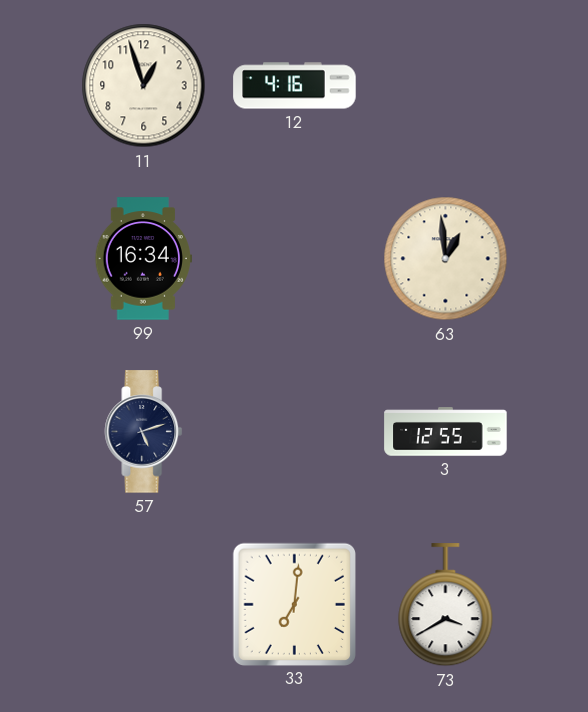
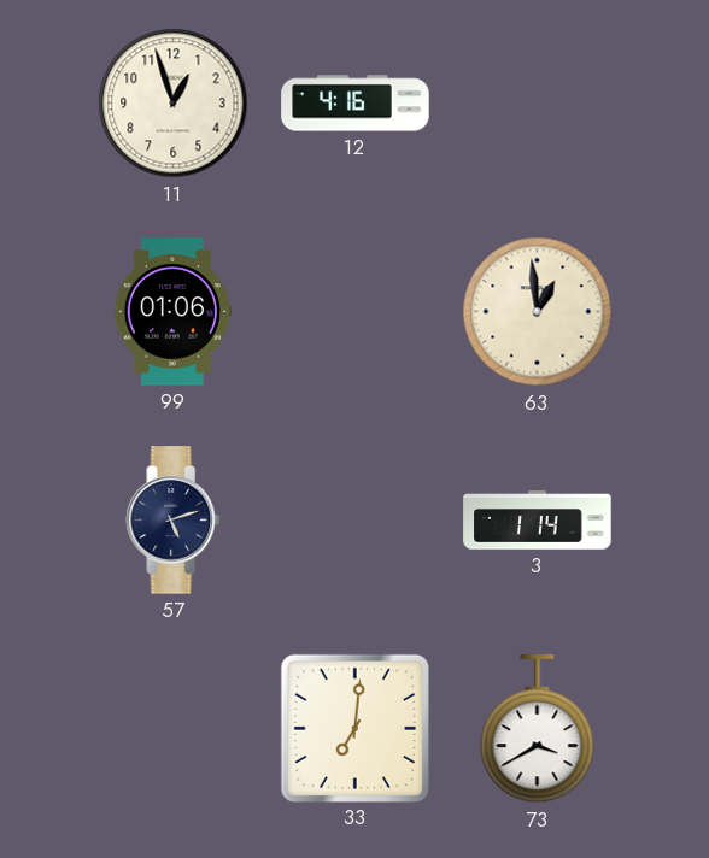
99: 16:34 -> 01:06
3: 12:55 -> 1:14
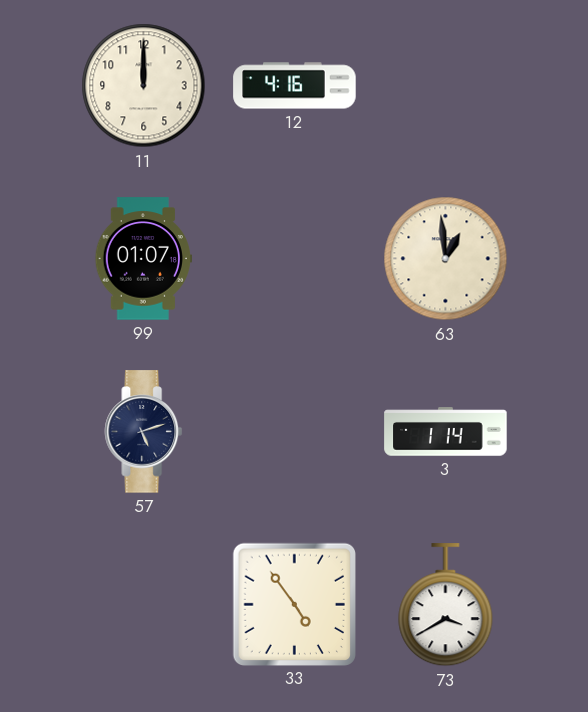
11: 12:57 -> 12:00
99: 01:06 -> 01:07
33: 7:01 -> 4:54
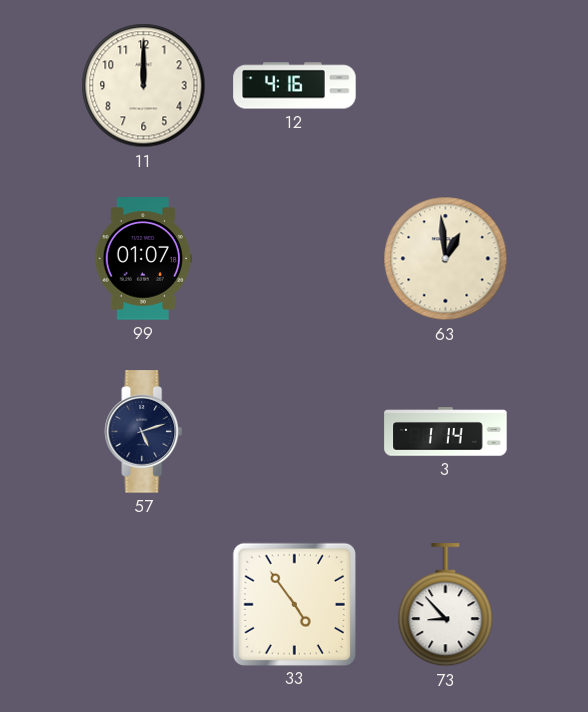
73: 3:40 -> 8:53
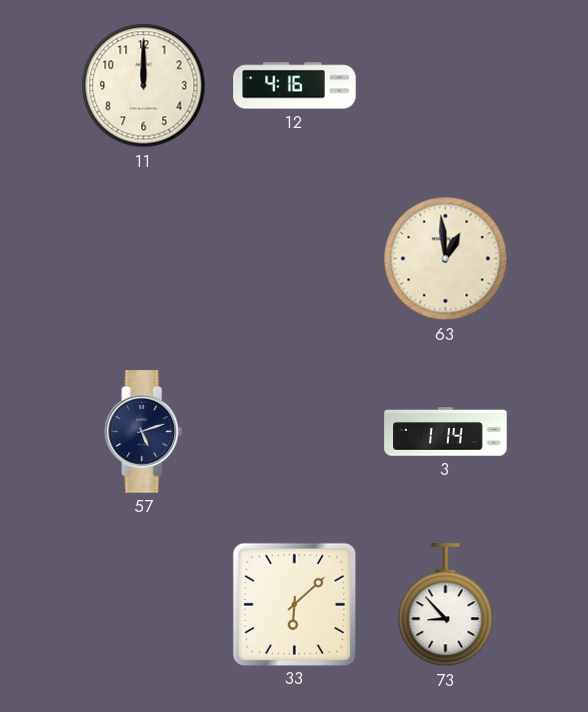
99: 01:07 -> none
33: 4:54 -> 6:08
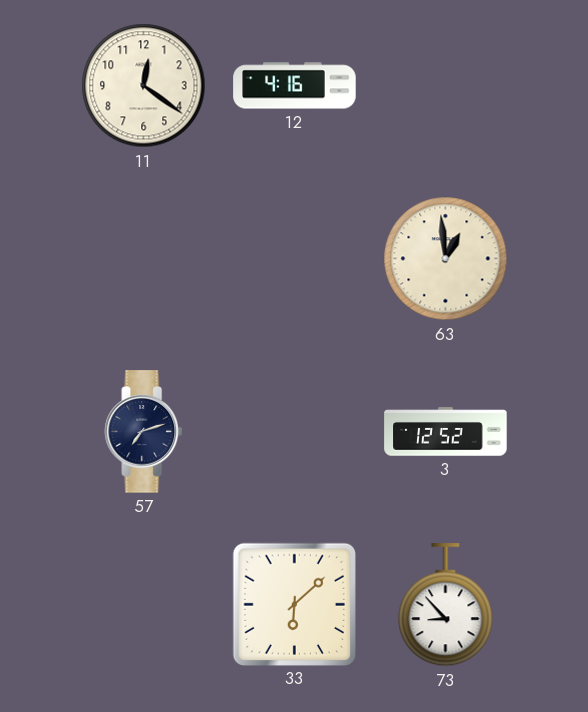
11: 12:00 -> 12:21
57: 5:12 -> 7:12
3: 1:14 -> 12:52
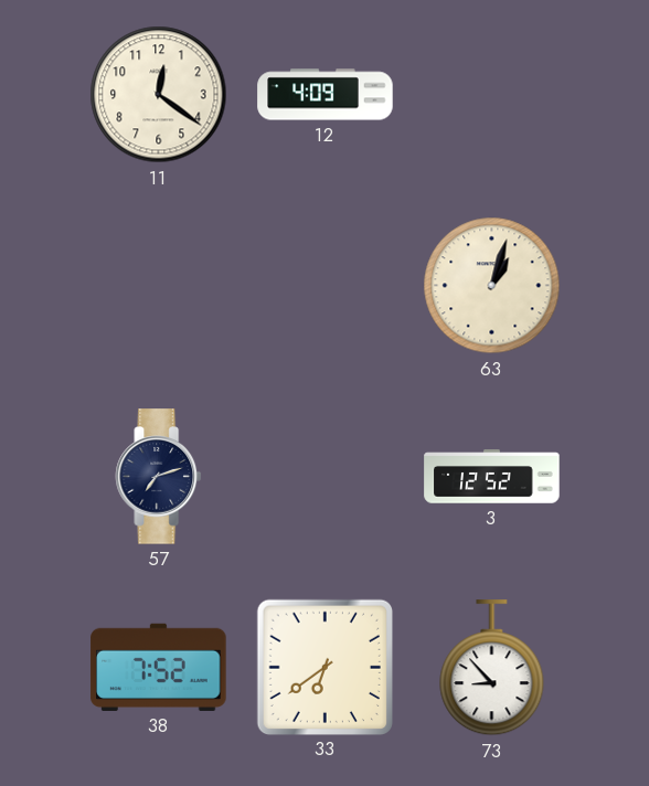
12: 4:16 -> 4:09
63: 12:59 -> 1:03
38: none -> 7:52
33: 6:08 -> 6:39
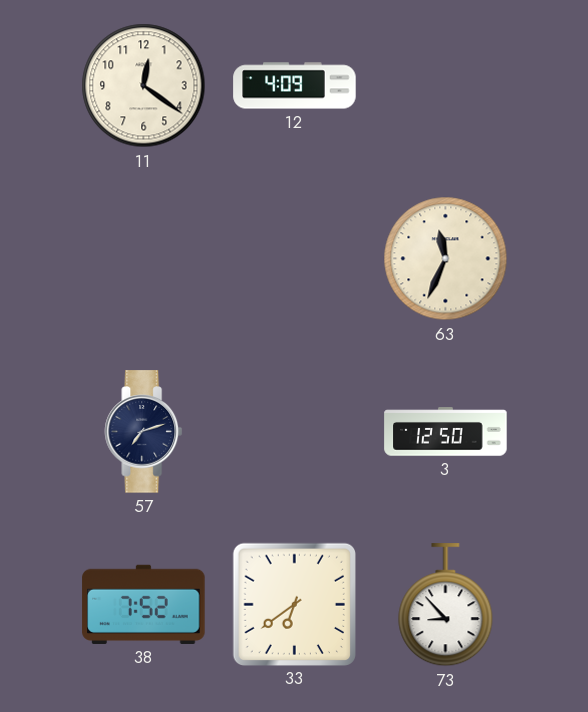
63: 1:03 -> 11:34
3: 12:52 -> 12:50
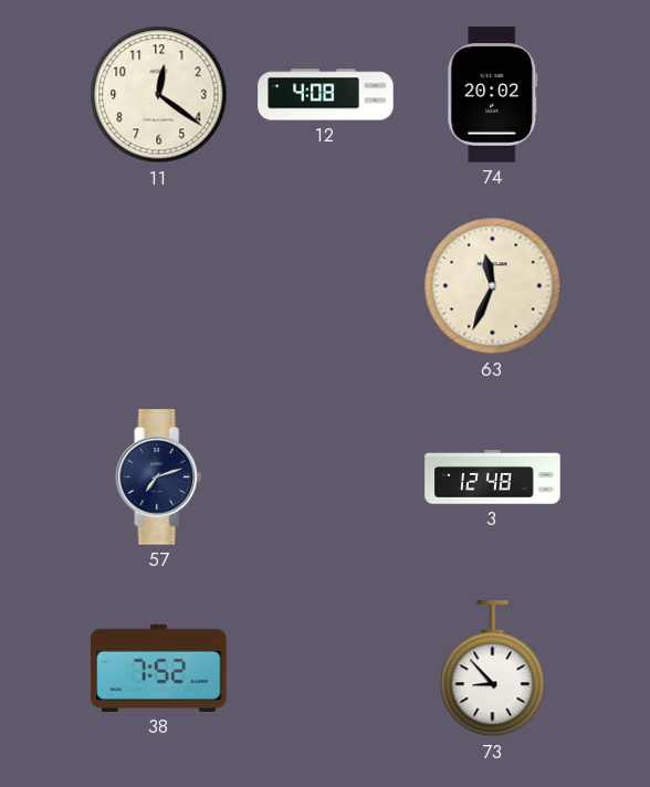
12: 4:09 -> 4:08
74: none -> 20:02
3: 12:50 -> 12:48
33: 6:39 -> none
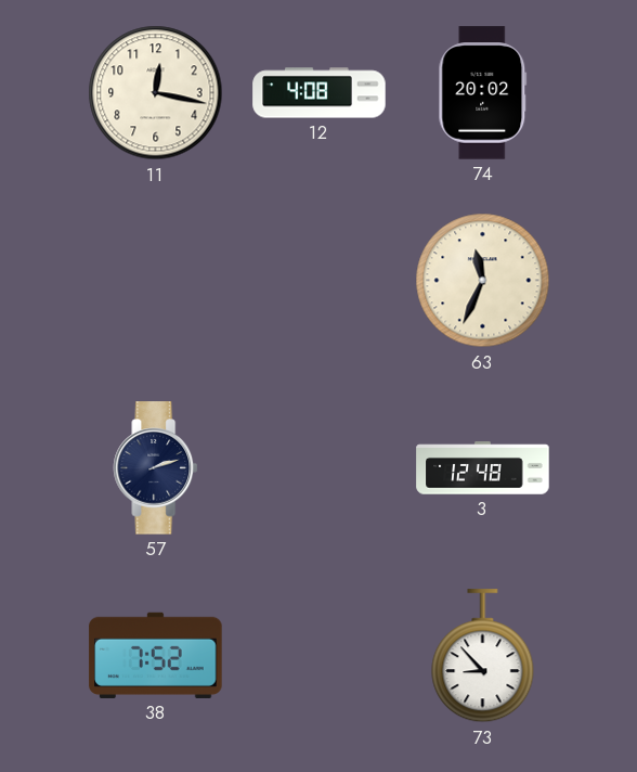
11: 12:21 -> 12:17
57: 7:12 -> 2:12
